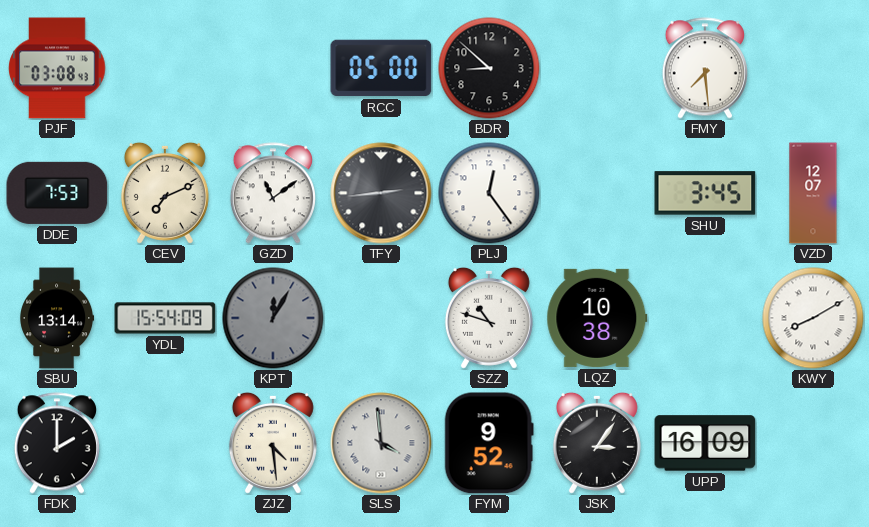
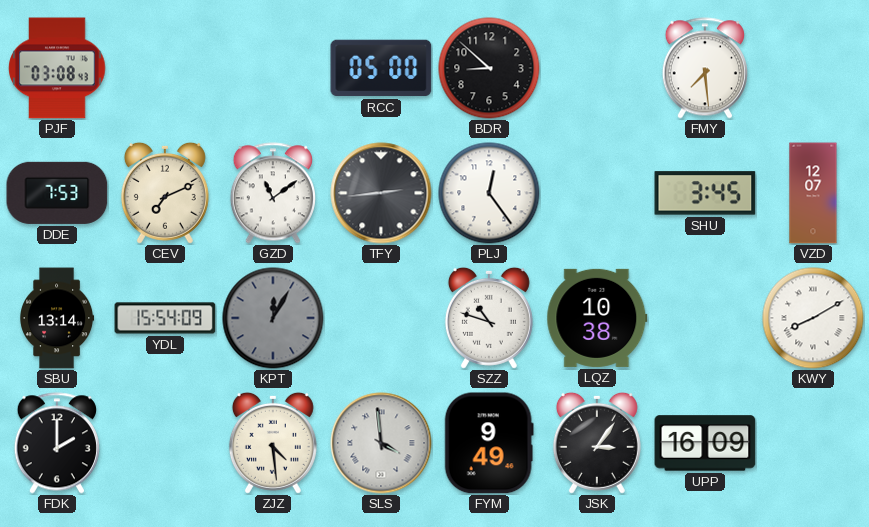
FYM: 9:52 -> 9:49
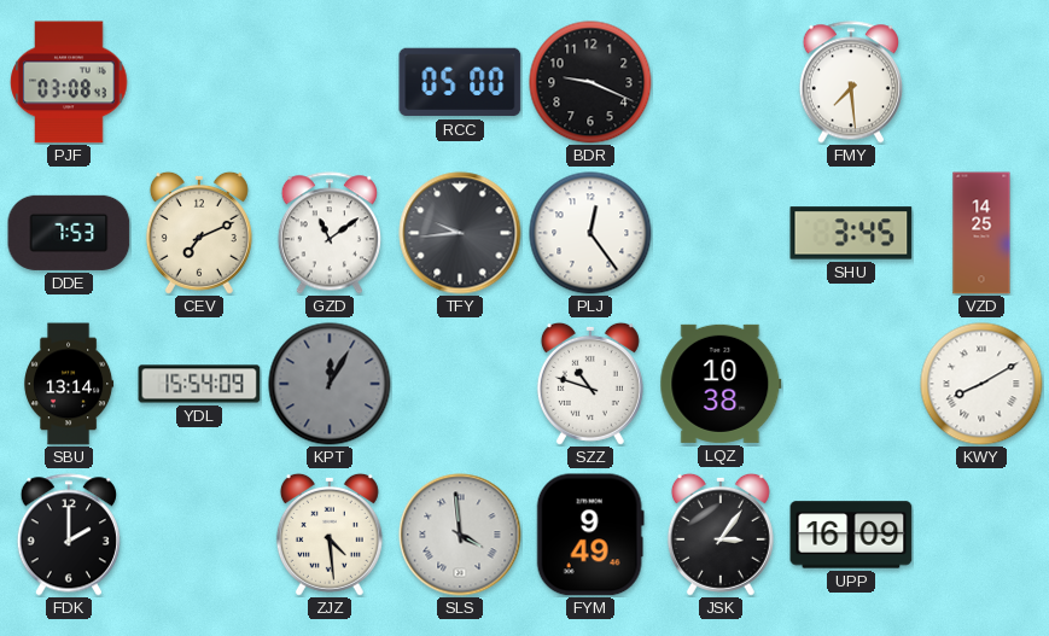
BDR: 8:52 -> 9:19
TFY: 2:44 -> 9:44
VZD: 12:07 -> 14:25
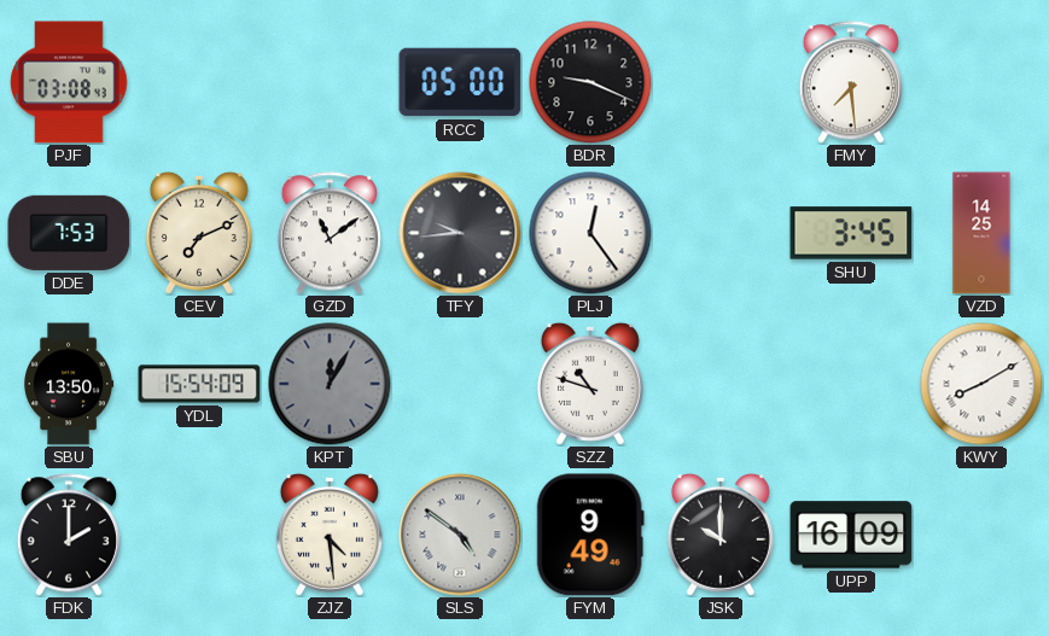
SBU: 13:14 -> 13:50
LQZ: 10:38 -> none
SLS: 3:59 -> 4:51
JSK: 3:06 -> 10:00
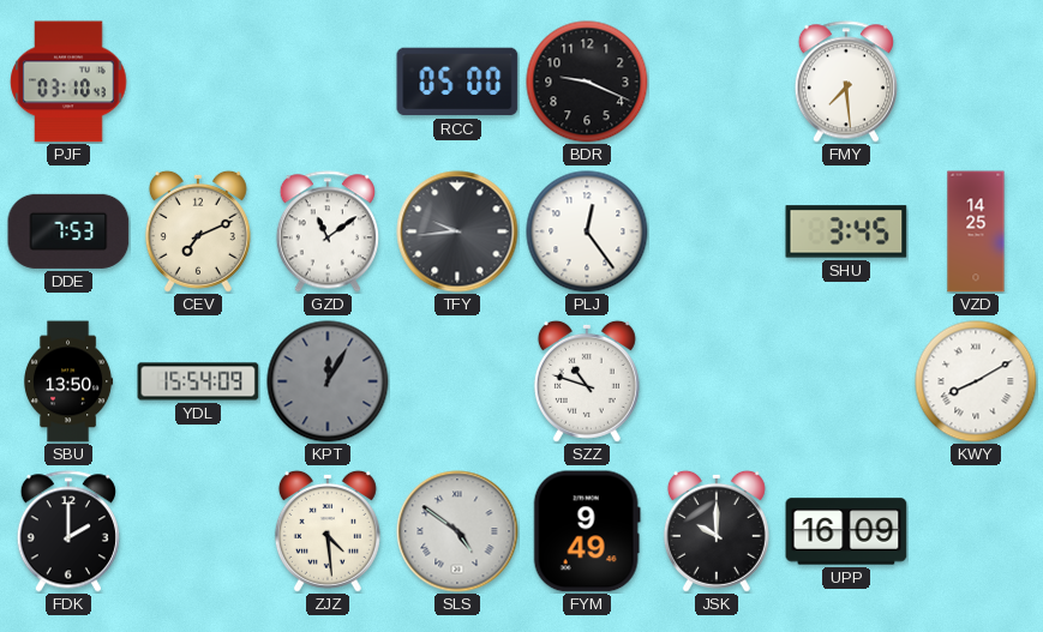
PJF: 03:08 -> 03:10
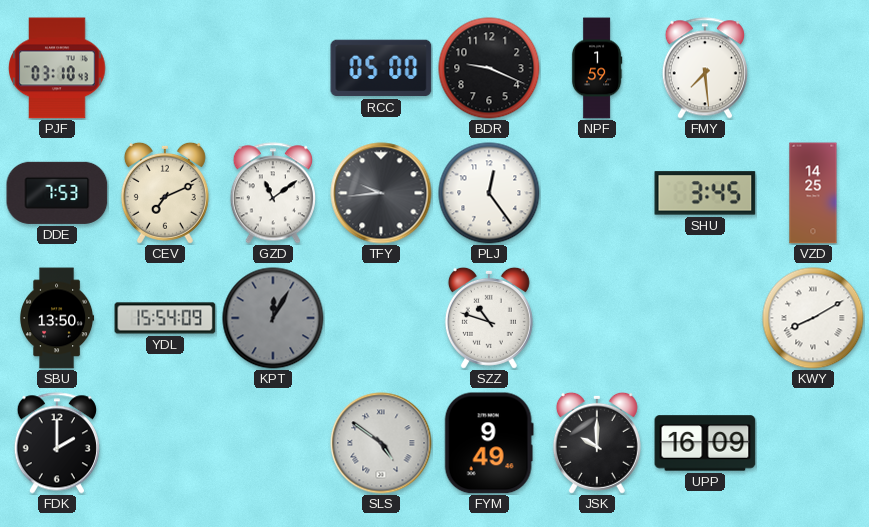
NPF: none -> 1:59
ZJZ: 4:29 -> none
